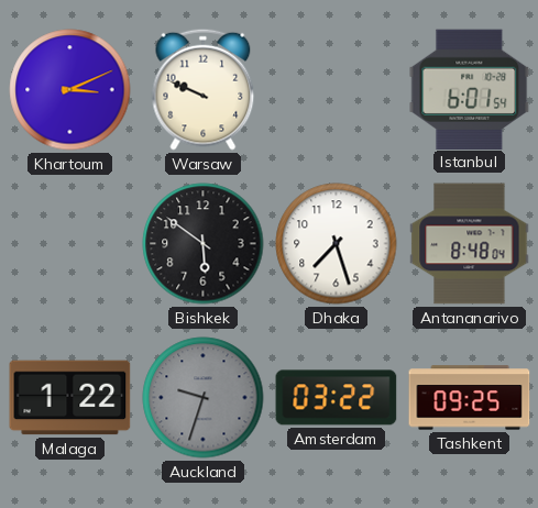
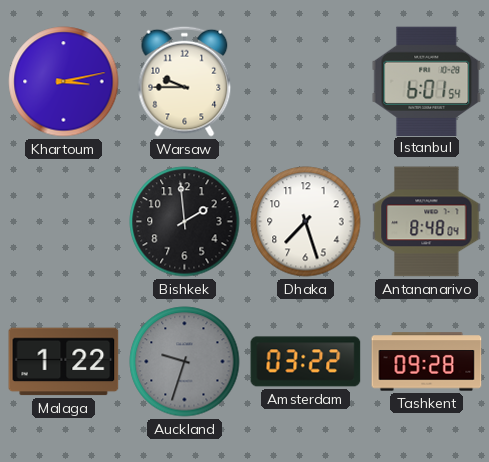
Khartoum: 3:11 -> 3:13
Warsaw: 9:49 -> 9:45
Bishkek: 5:51 -> 1:59
Tashkent: 09:25 -> 09:28
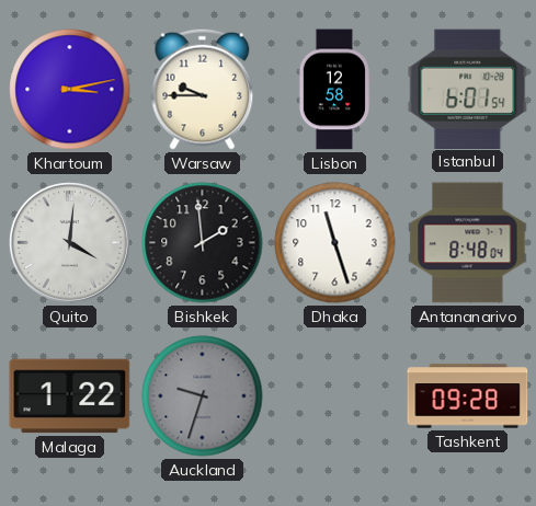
Lisbon: none -> 12:58
Quito: none -> 4:01
Dhaka: 7:27 -> 11:27
Amsterdam: 03:22 -> none
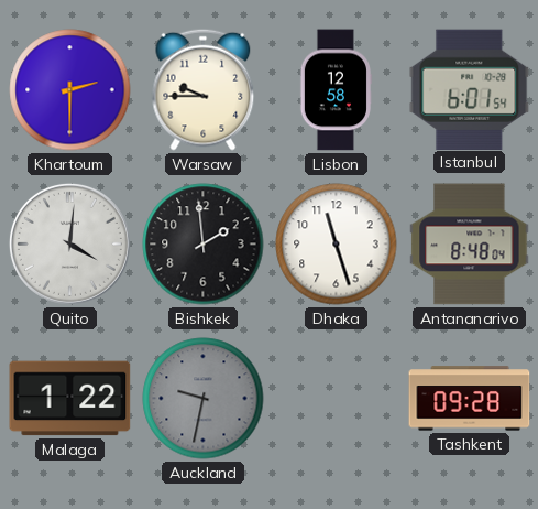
Khartoum: 3:13 -> 2:30
Auckland: 9:33 -> 9:32
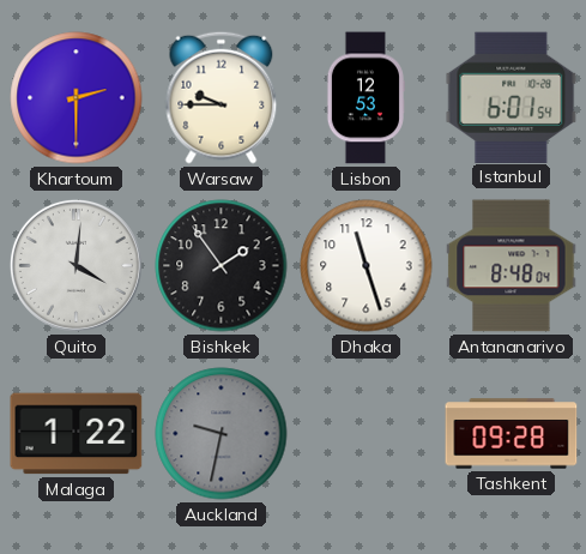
Lisbon: 12:58 -> 12:53
Bishkek: 1:59 -> 1:54
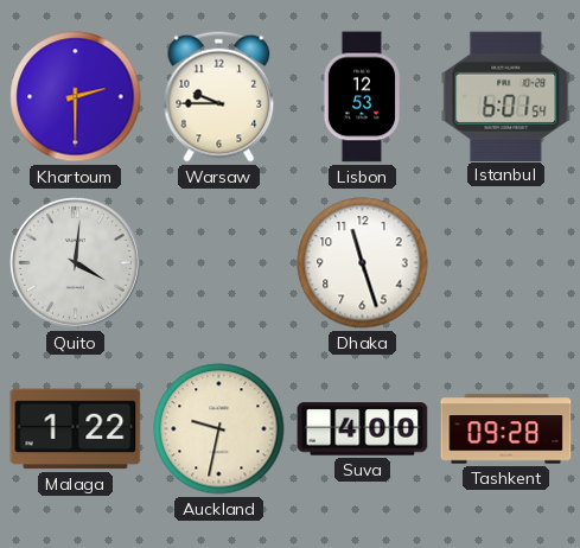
Bishkek: 1:54 -> none
Antananarivo: 8:48 -> none
Auckland dial: grey -> cream
Suva: none -> 4:00
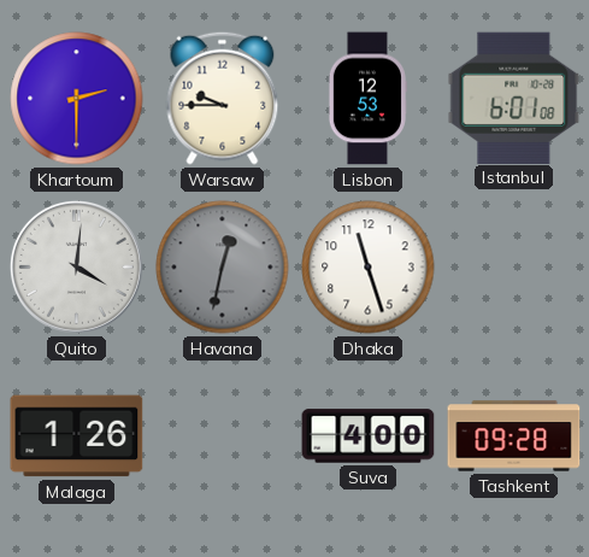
Istanbul: 6:01:54 -> 6:01:08
Havana: none -> 12:32
Malaga: 1:22 -> 1:26
Auckland: 9:32 -> none
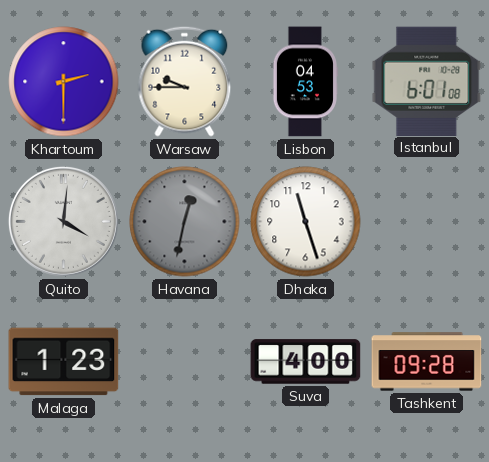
Lisbon: 12:53 -> 04:53
Malaga: 1:26 -> 1:23
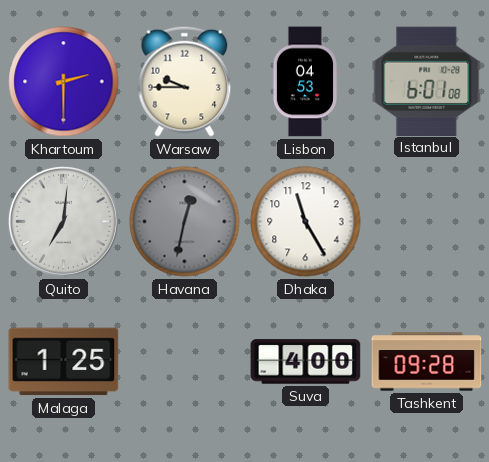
Quito: 4:01 -> 7:01
Dhaka: 11:27 -> 11:25
Malaga: 1:23 -> 1:25
